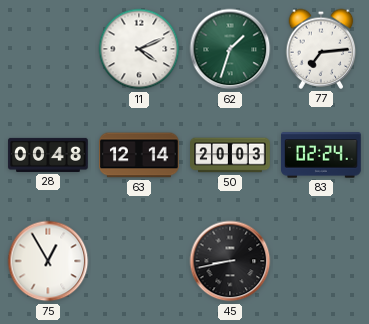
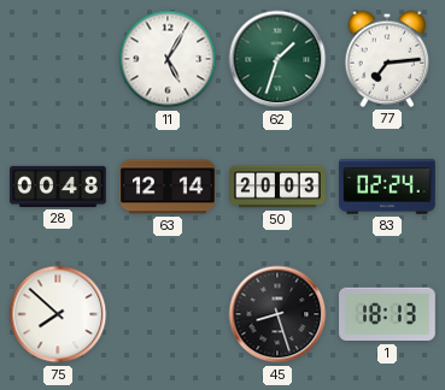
11: 4:11 -> 5:05
75: 12:55 -> 7:52
45: 8:43 -> 8:27
1: none -> 18:13
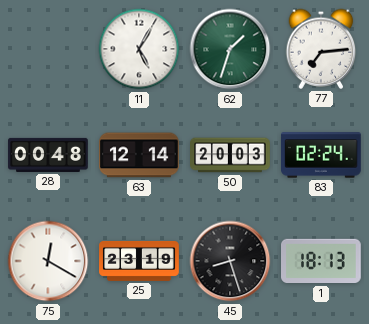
75: 7:52 -> 12:20
25: none -> 23:19
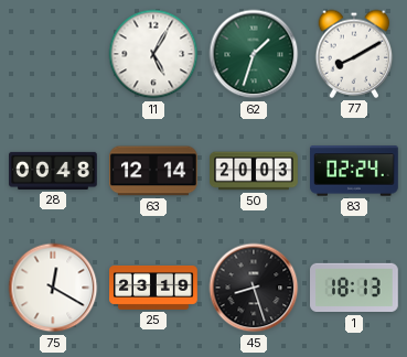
77: 7:14 -> 8:10
